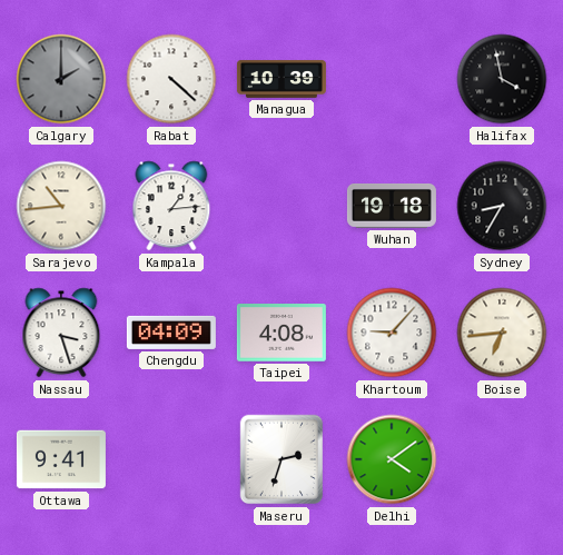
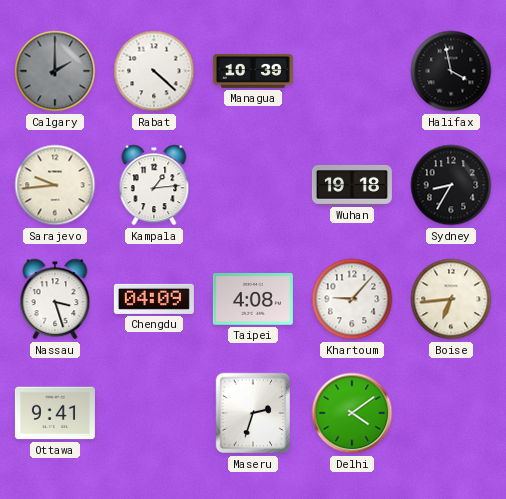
Sarajevo: 10:44 -> 9:44
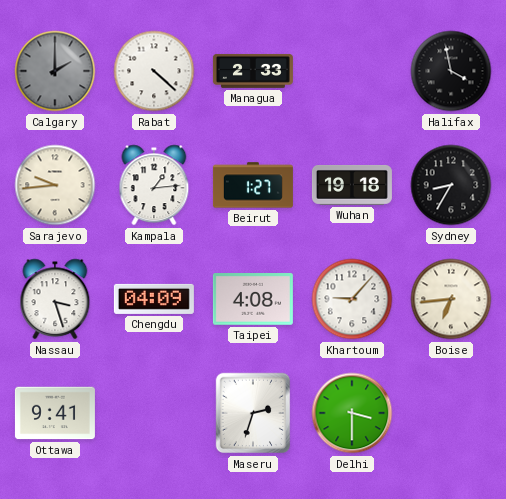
Managua: 10:39 -> 2:33
Beirut: none -> 1:27
Delhi: 4:09 -> 3:30
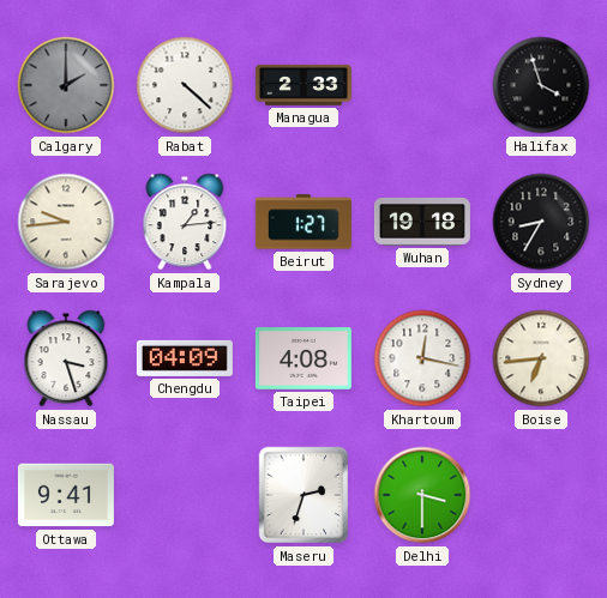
Halifax: 3:58 -> 3:57
Khartoum: 9:07 -> 12:17
